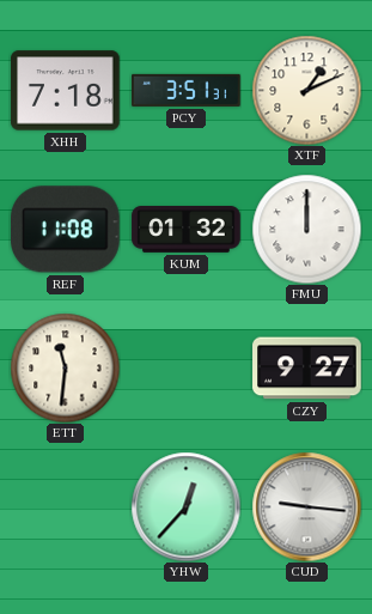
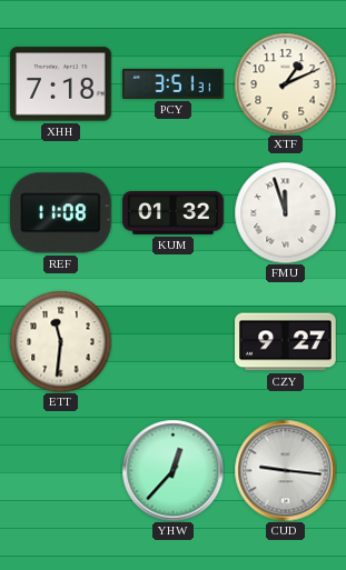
FMU: 12:00 -> 11:57
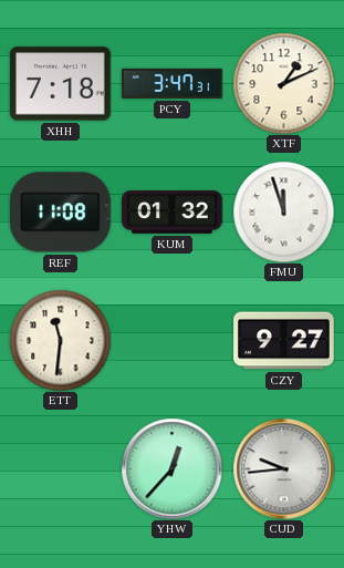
PCY: 3:51 -> 3:47
CUD: 9:16 -> 9:44
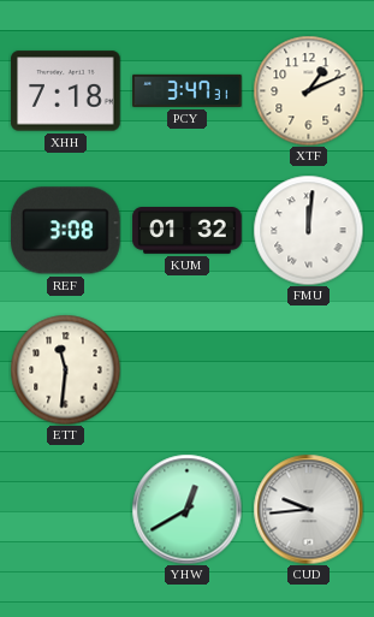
REF: 11:08 -> 3:08
FMU: 11:57 -> 12:01
CZY: 9:27 -> none
YHW: 12:37 -> 12:40
